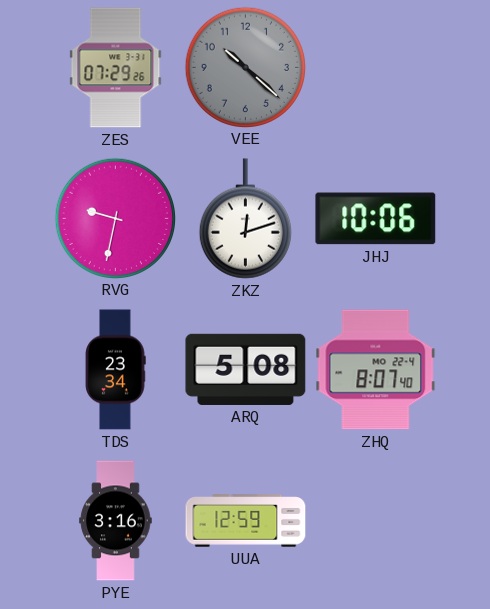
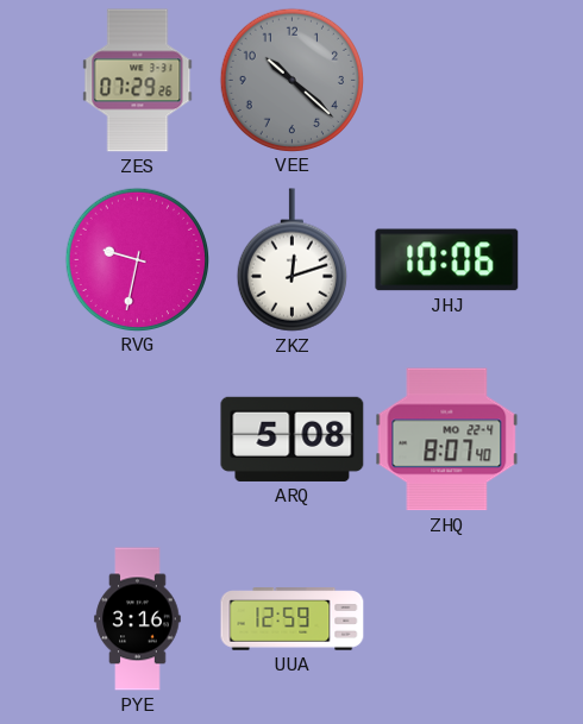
TDS: 23:34 -> none
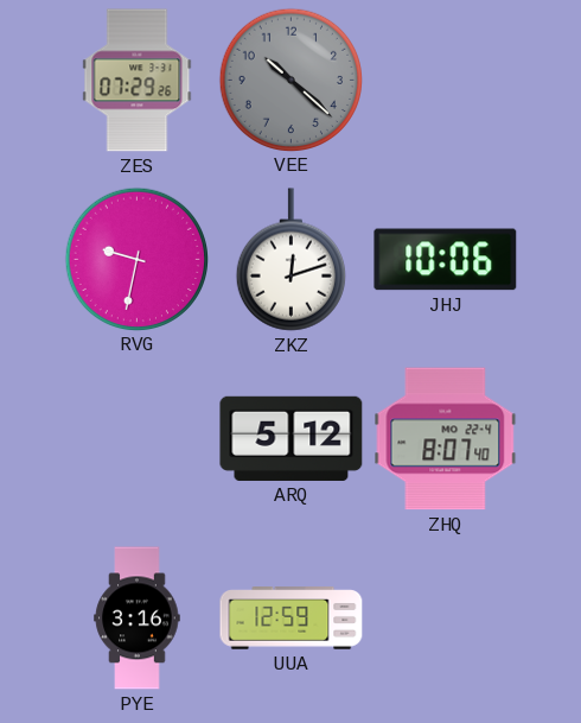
ARQ: 5:08 -> 5:12
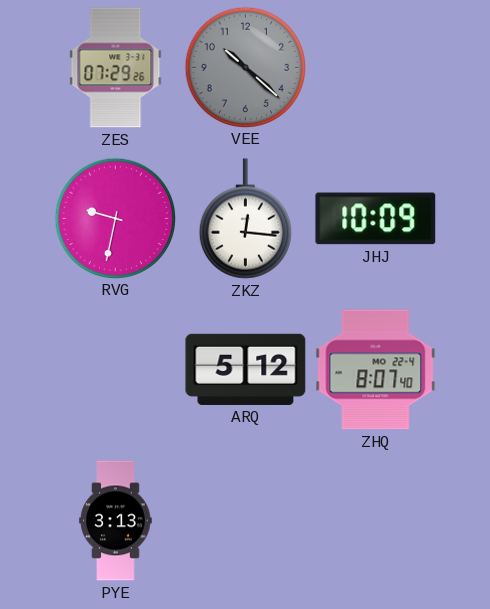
ZKZ: 12:12 -> 12:16
JHJ: 10:06 -> 10:09
PYE: 3:16 -> 3:13
UUA: 12:59 -> none
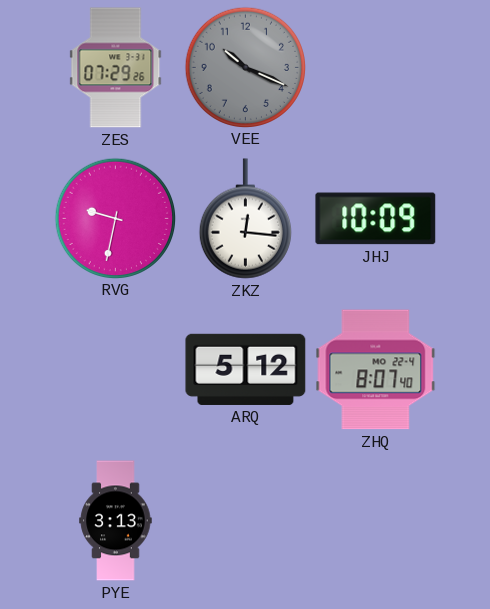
VEE: 10:22 -> 10:19
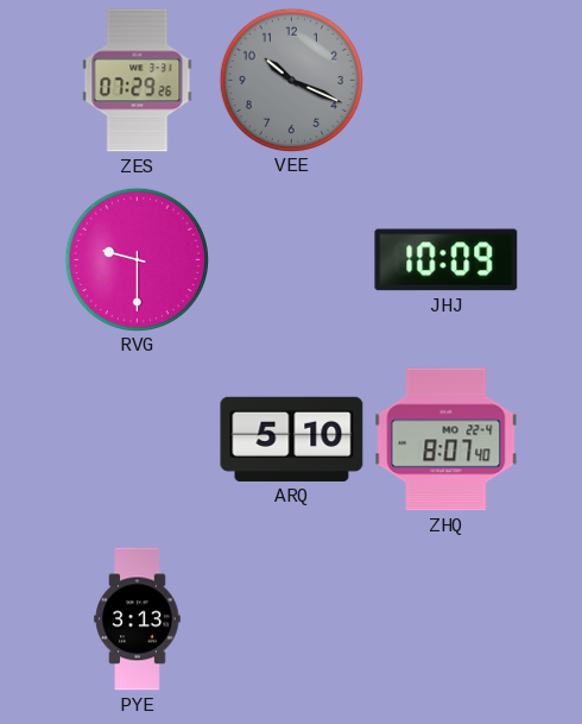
RVG: 9:32 -> 9:30
ZKZ: 12:16 -> none
ARQ: 5:12 -> 5:10
